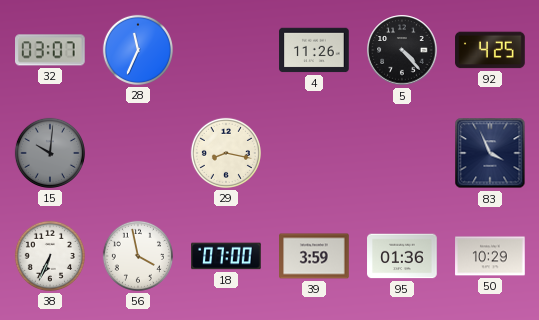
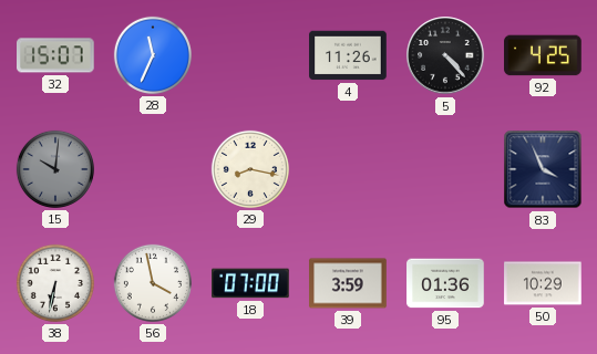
32: 03:07 -> 15:07
38: 6:34 -> 6:32
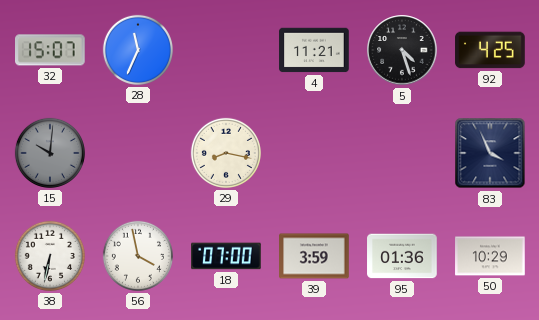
4: 11:26 -> 11:21
5: 4:23 -> 4:27
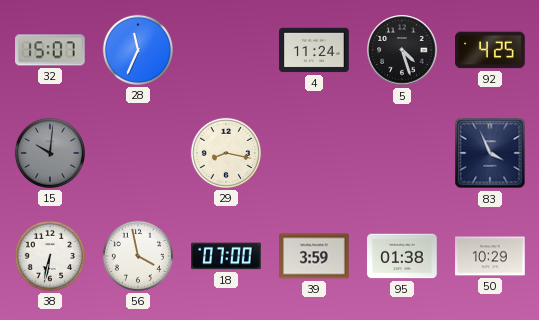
4: 11:21 -> 11:24
95: 01:36 -> 01:38
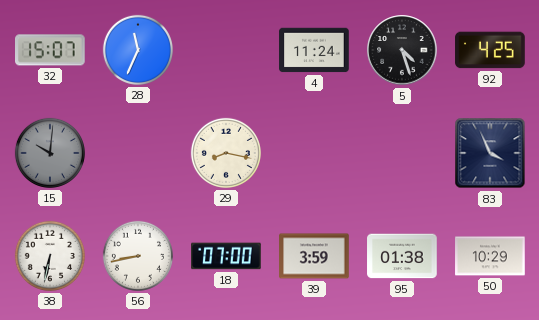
56: 3:58 -> 8:43
